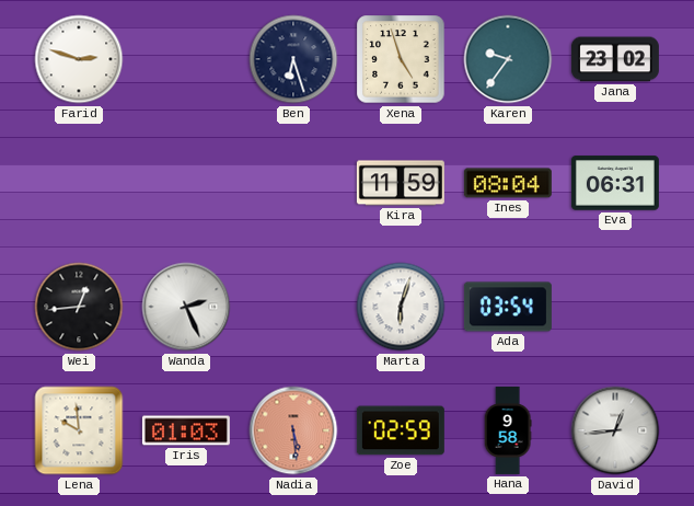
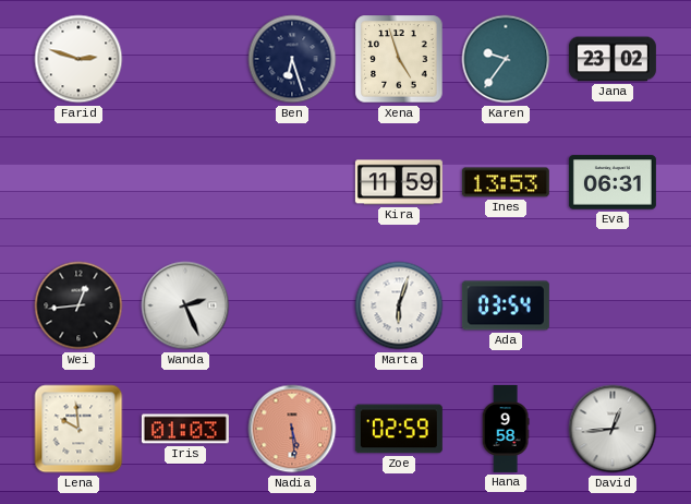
Ines: 08:04 -> 13:53
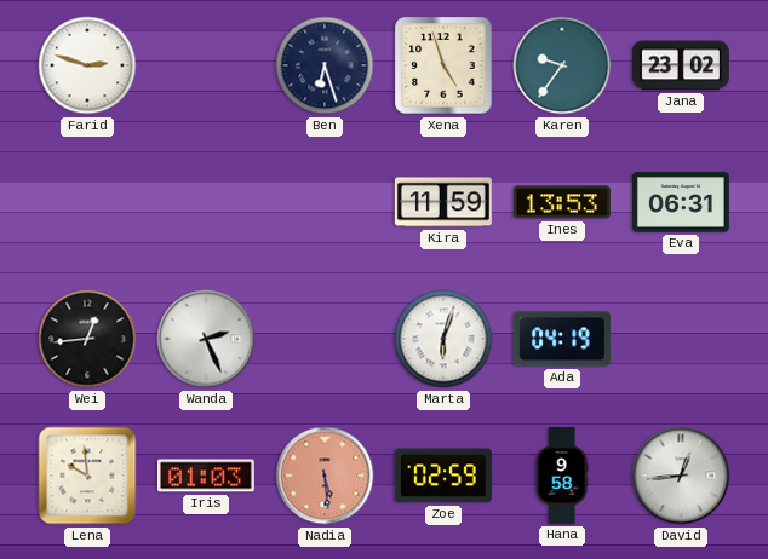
Ada: 03:54 -> 04:19
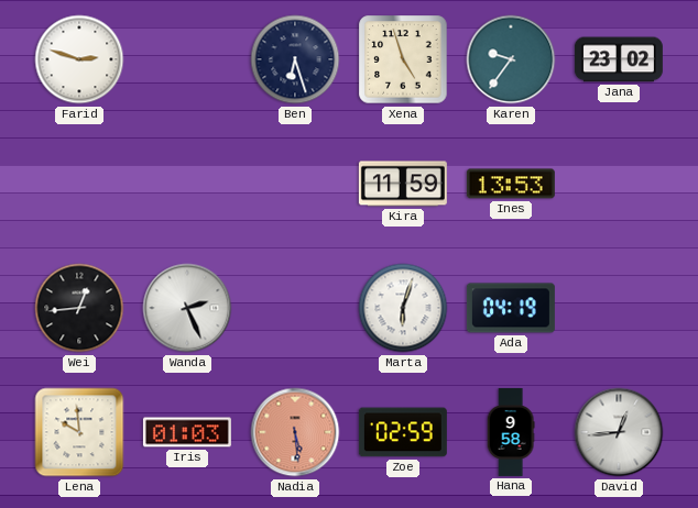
Eva: 06:31 -> none
